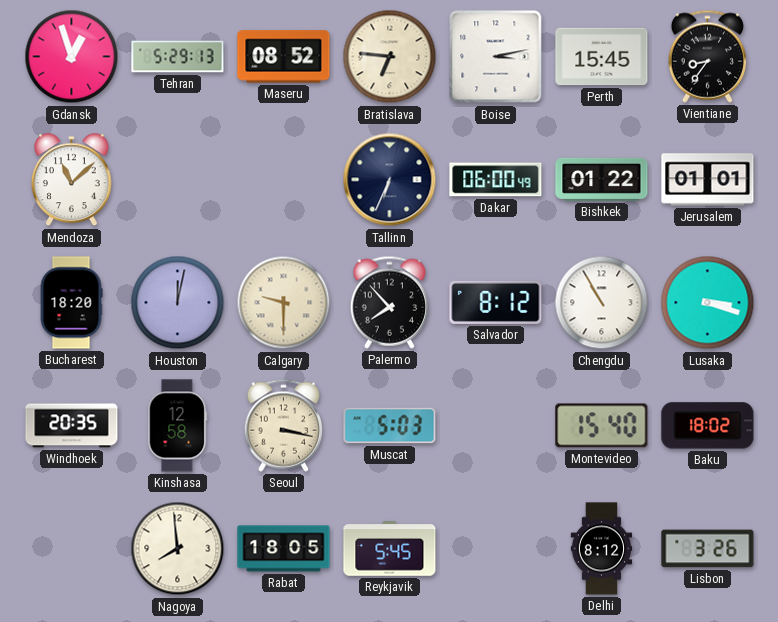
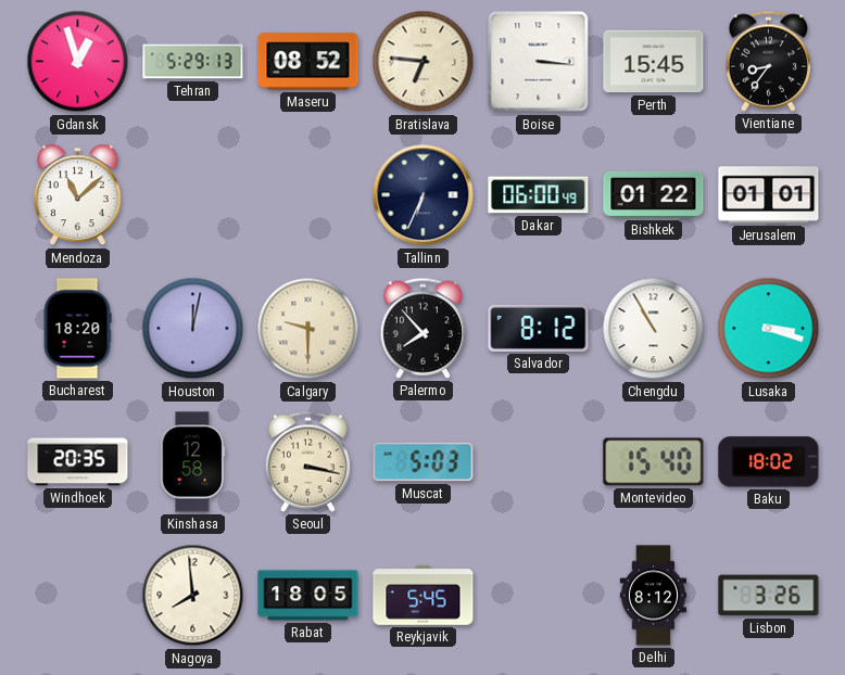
Boise: 3:13 -> 3:16
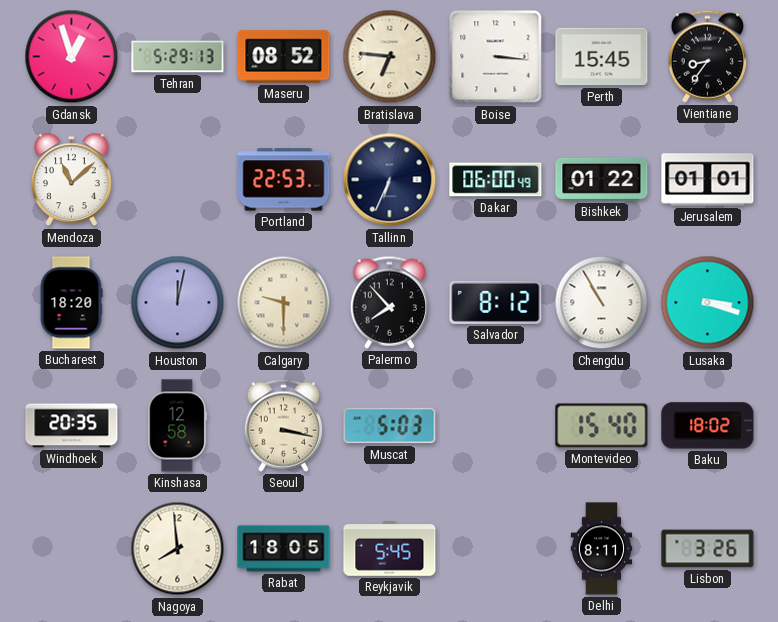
Portland: none -> 22:53
Delhi: 8:12 -> 8:11
